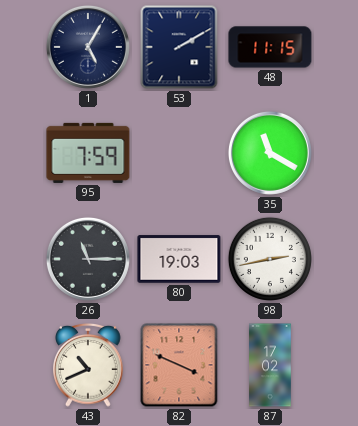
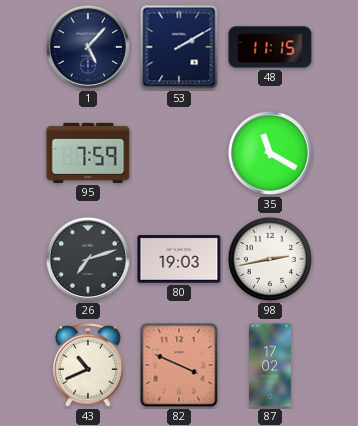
1: 5:05 -> 5:07
26: 11:15 -> 7:12
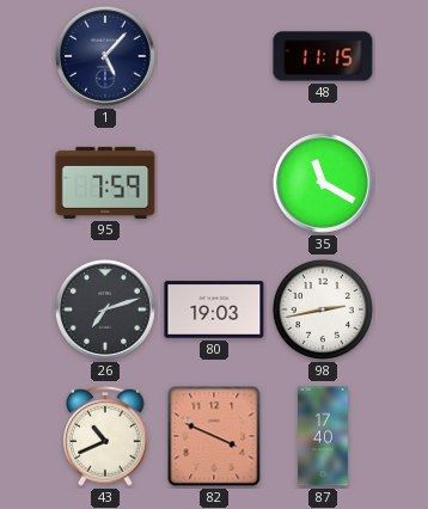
53: 2:10 -> none
87: 17:02 -> 17:40
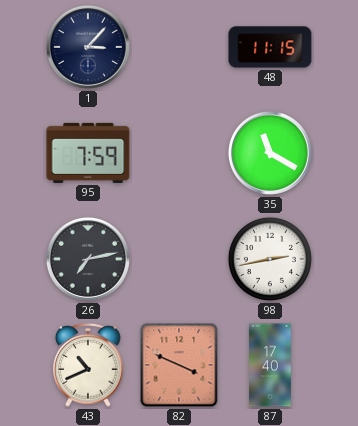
1: 5:07 -> 3:07
26: 7:12 -> 7:13
80: 19:03 -> none
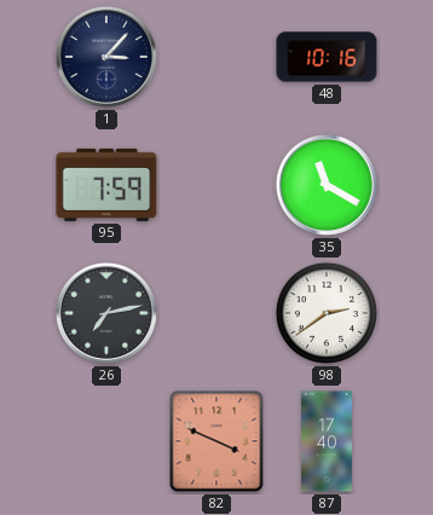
48: 11:15 -> 10:16
98: 2:43 -> 2:39
43: 10:41 -> none
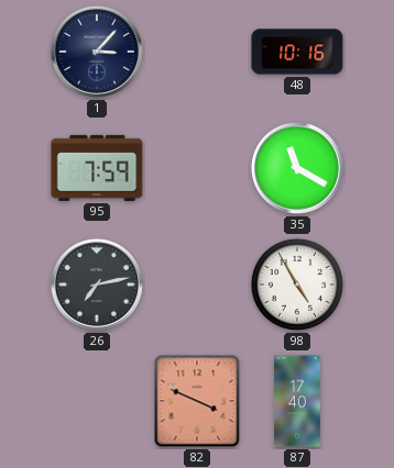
98: 2:39 -> 4:55
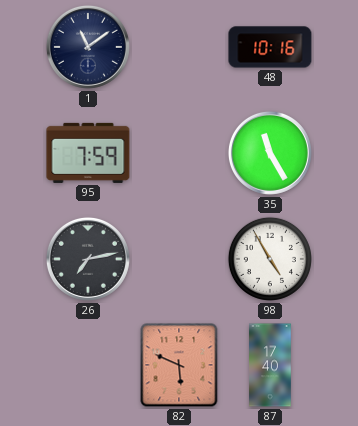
1: 3:07 -> 11:09
35: 11:20 -> 11:25
82: 3:49 -> 5:49
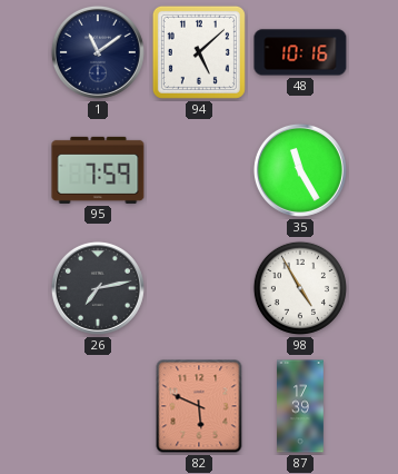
94: none -> 5:08
87: 17:40 -> 17:39
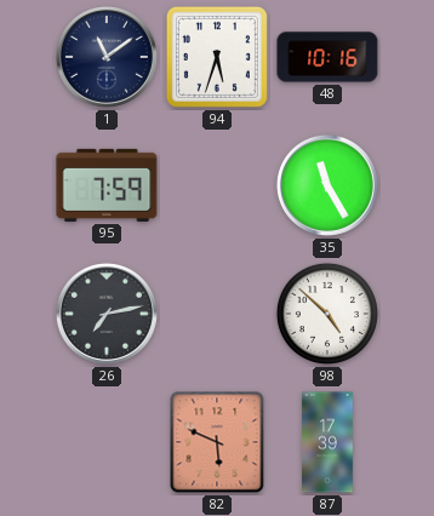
94: 5:08 -> 5:33
98: 4:55 -> 4:52
